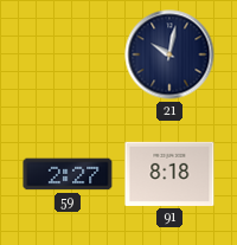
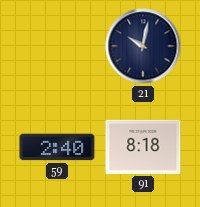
59: 2:27 -> 2:40
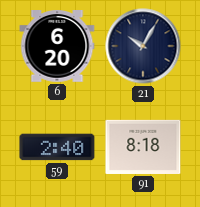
6: none -> 6:20
21: 10:02 -> 10:05
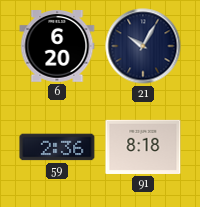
59: 2:40 -> 2:36
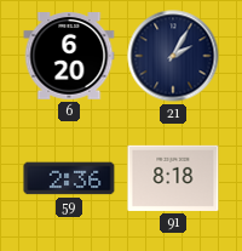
21: 10:05 -> 2:05
